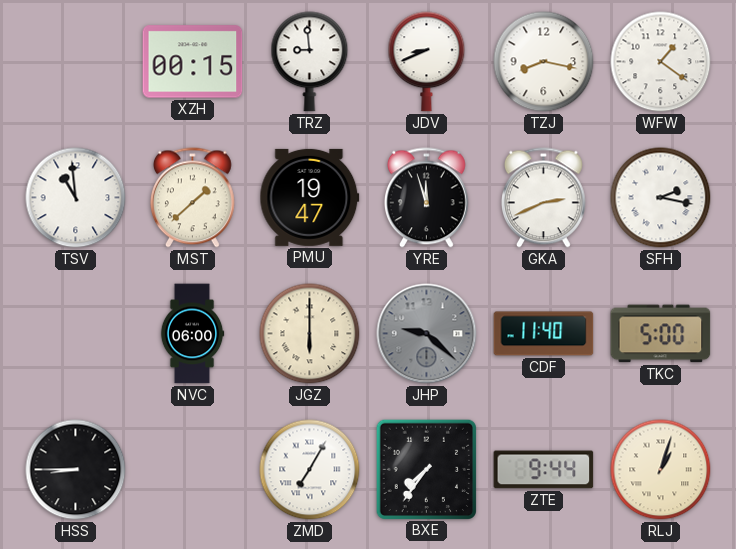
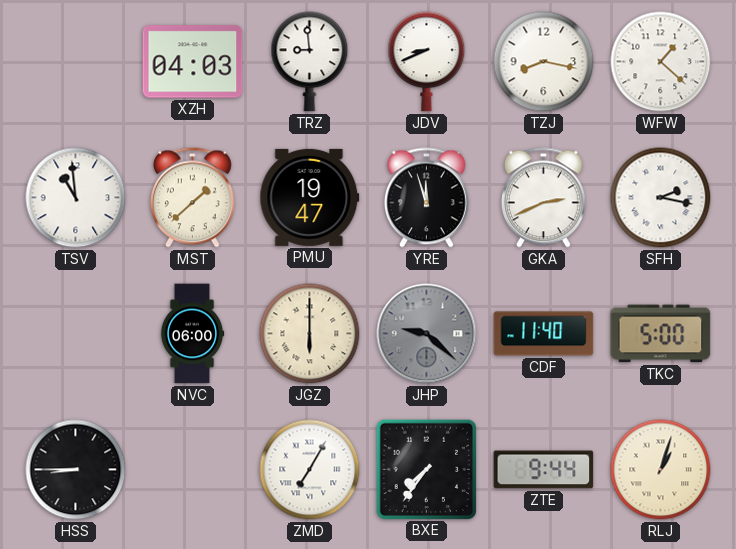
XZH: 00:15 -> 04:03
WFW: 1:21 -> 1:22
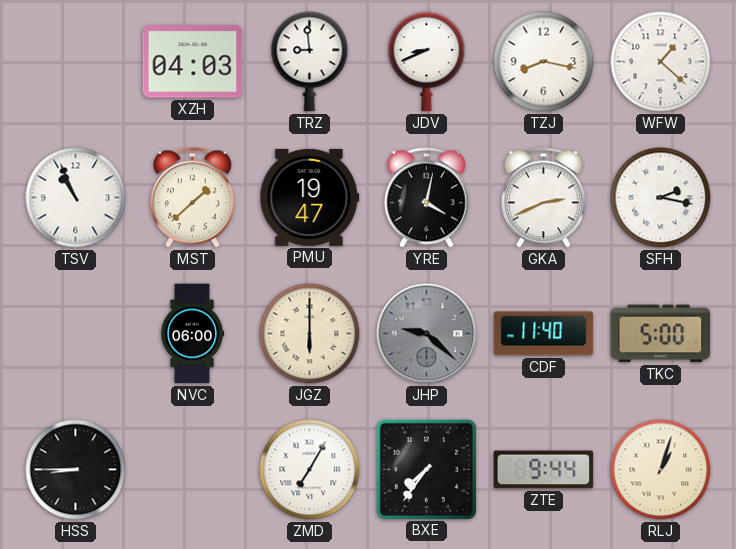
TSV: 10:59 -> 10:56
YRE: 11:57 -> 4:02
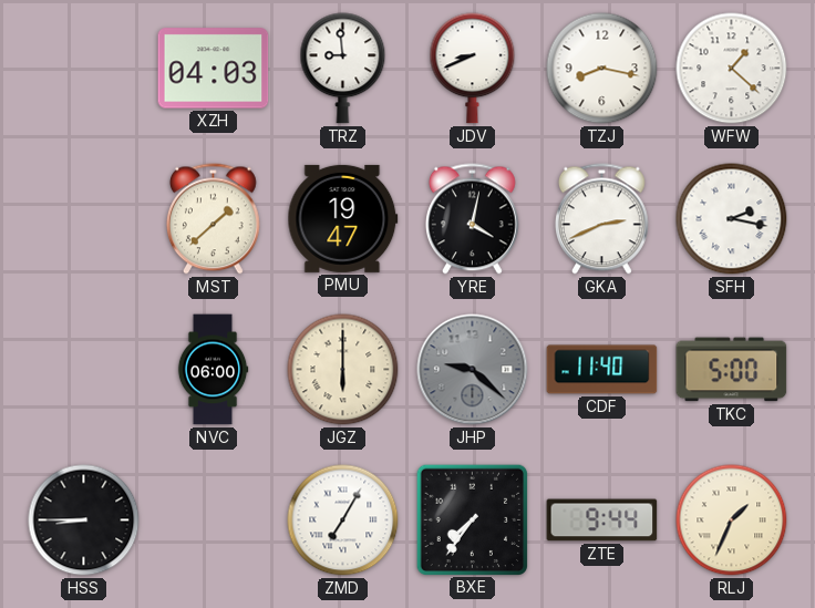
TSV: 10:56 -> none
RLJ: 1:03 -> 1:34
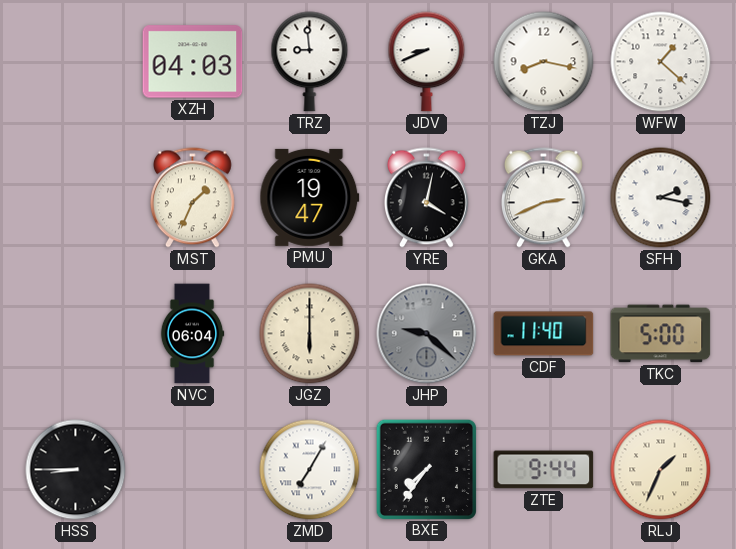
MST: 1:38 -> 1:34
NVC: 06:00 -> 06:04
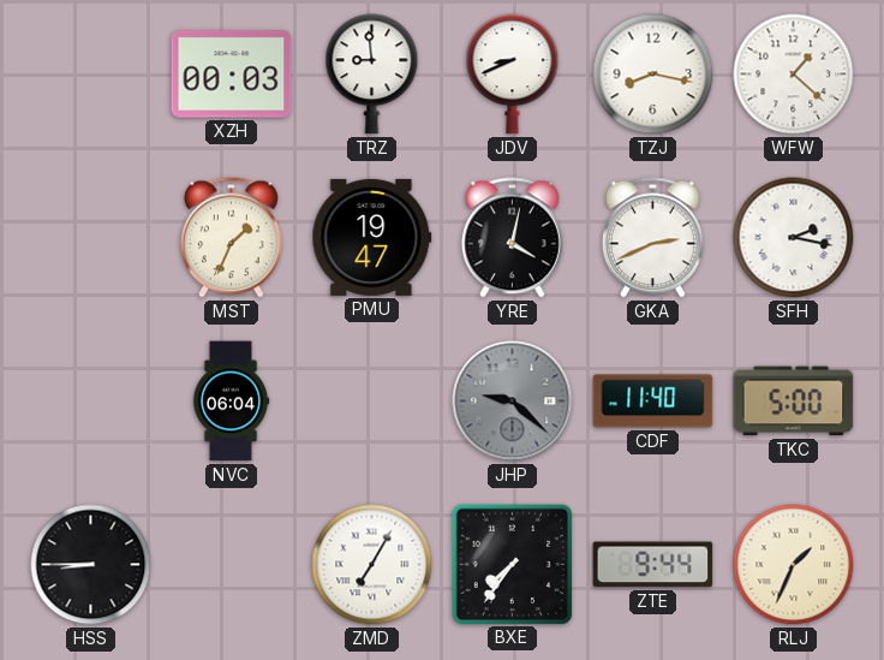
XZH: 04:03 -> 00:03
JGZ: 6:00 -> none
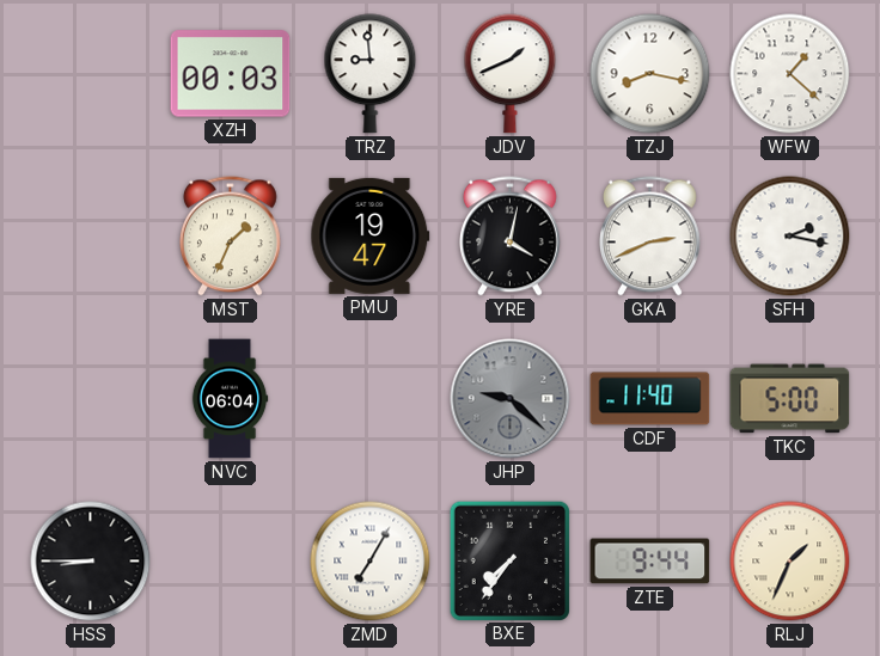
JDV: 8:41 -> 1:41
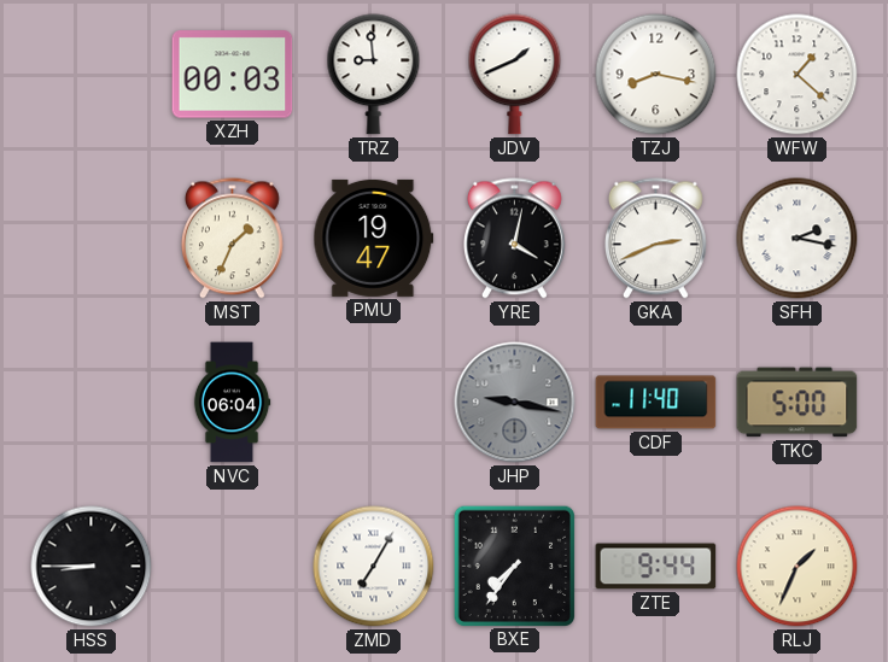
JHP: 9:22 -> 9:17
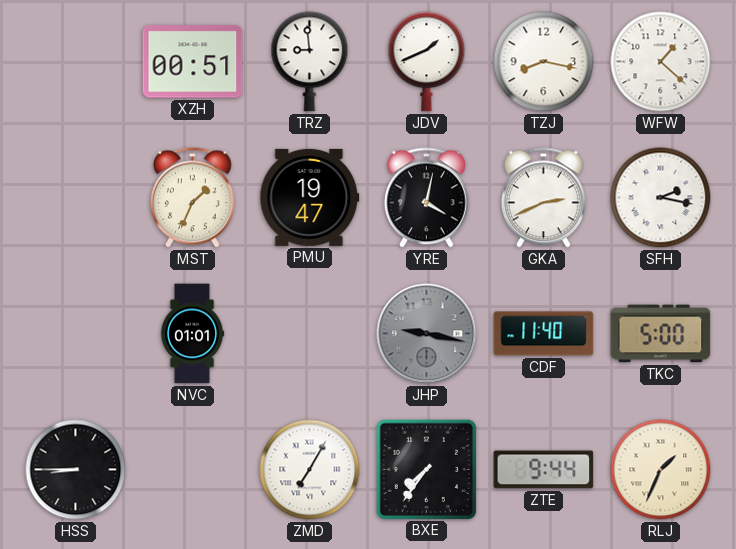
XZH: 00:03 -> 00:51
NVC: 06:04 -> 01:01
